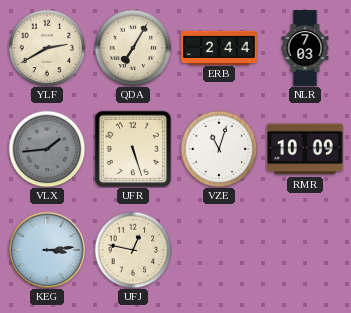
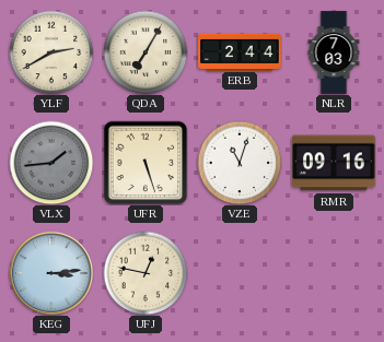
RMR: 10:09 -> 09:16
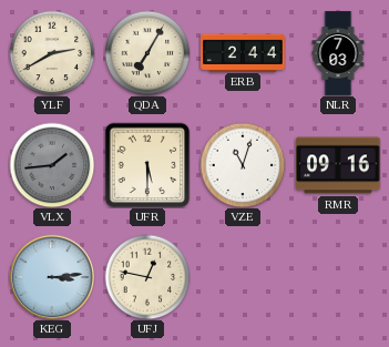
UFR: 5:27 -> 5:30
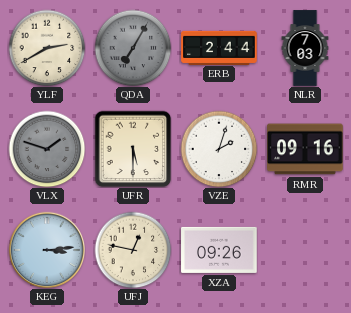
QDA dial: cream -> grey
VLX: 1:44 -> 1:48
VZE: 11:03 -> 2:03
XZA: none -> 09:26
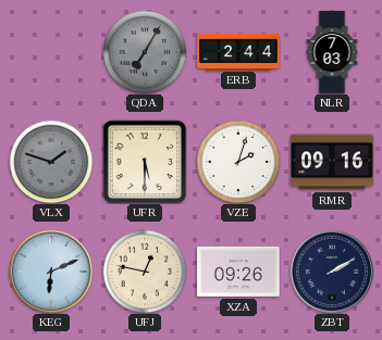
YLF: 2:40 -> none
KEG: 3:14 -> 6:11
ZBT: none -> 2:10
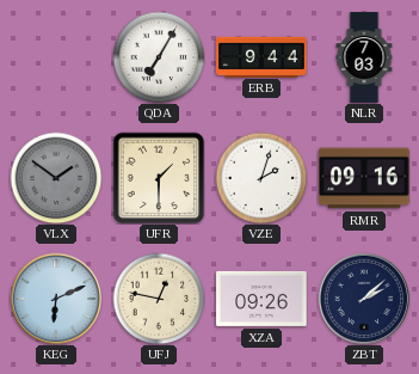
QDA dial: grey -> white
ERB: 2:44 -> 9:44
VLX: 1:48 -> 1:51
UFR: 5:30 -> 1:30
ZBT: 2:10 -> 2:08
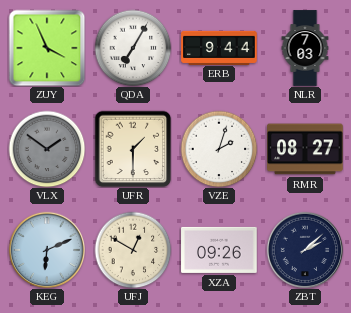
ZUY: none -> 3:56
RMR: 09:16 -> 08:27
UFJ: 12:47 -> 12:50
